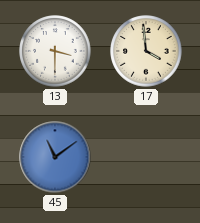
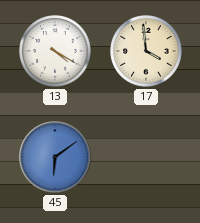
13: 3:30 -> 4:20
45: 11:09 -> 6:09
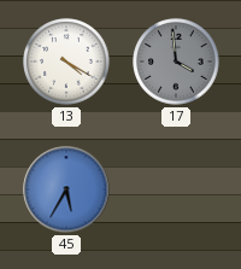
17 dial: cream -> grey
45: 6:09 -> 5:35
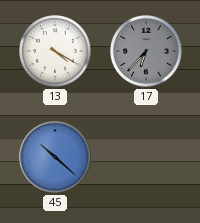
17: 3:59 -> 6:37
45: 5:35 -> 10:22
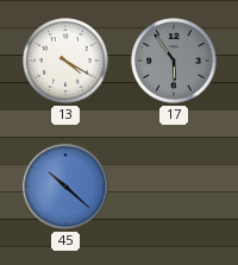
17: 6:37 -> 5:54
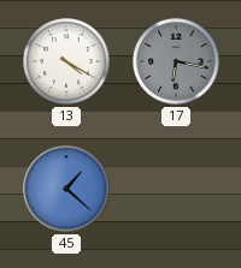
17: 5:54 -> 6:17
45: 10:22 -> 1:22
